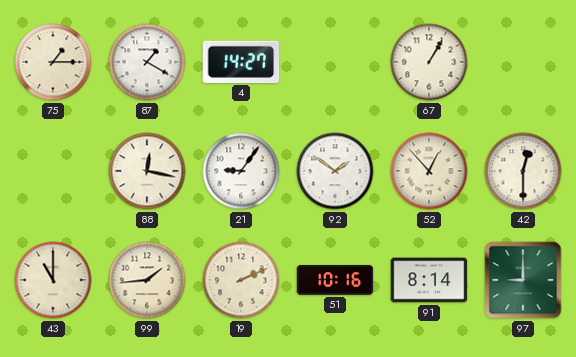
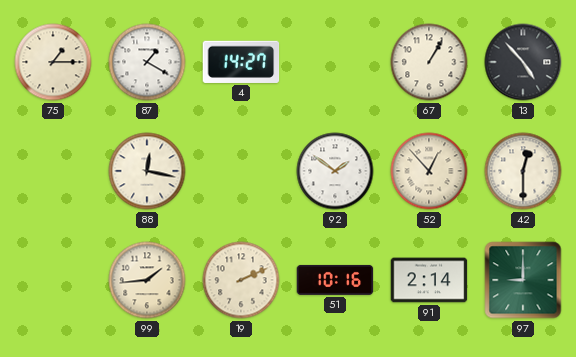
13: none -> 4:53
21: 9:06 -> none
43: 11:00 -> none
91: 8:14 -> 2:14
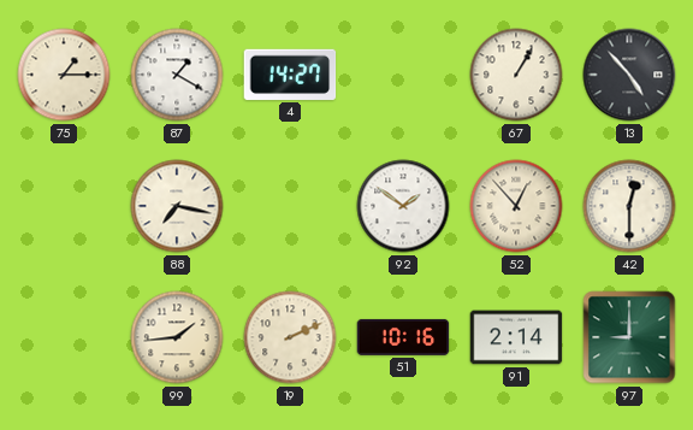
88: 12:17 -> 7:17
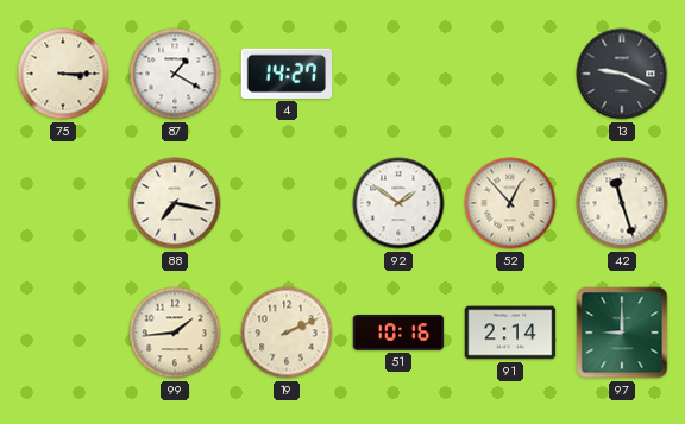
75: 1:15 -> 3:15
67: 1:05 -> none
13: 4:53 -> 9:19
42: 12:30 -> 11:27
